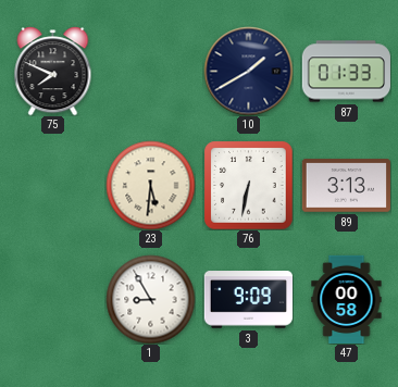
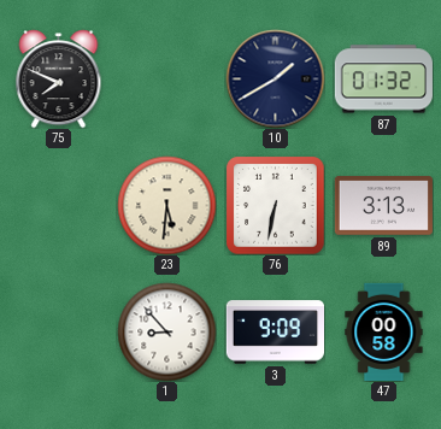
87: 01:33 -> 01:32
1: 8:55 -> 8:53
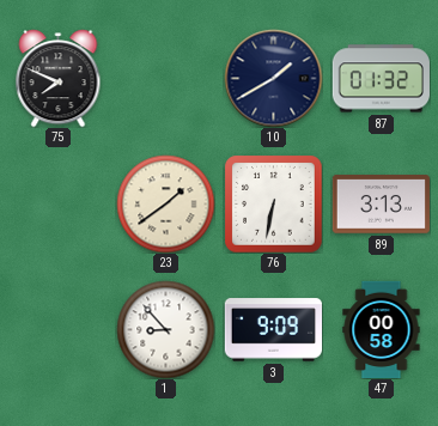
23: 5:31 -> 1:39
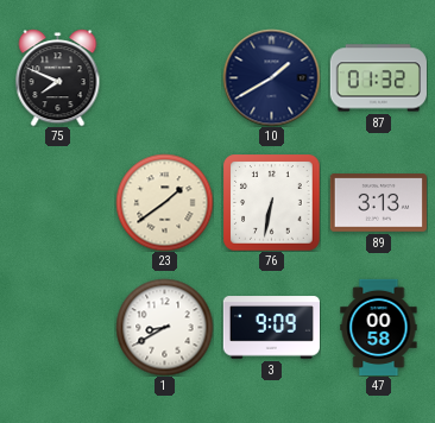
1: 8:53 -> 8:40
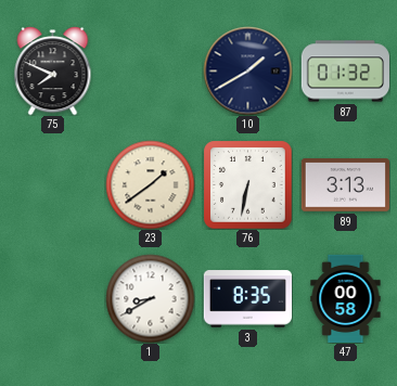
3: 9:09 -> 8:35
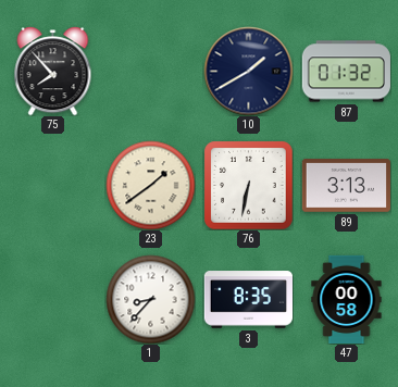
75: 7:49 -> 7:53
1: 8:40 -> 8:37
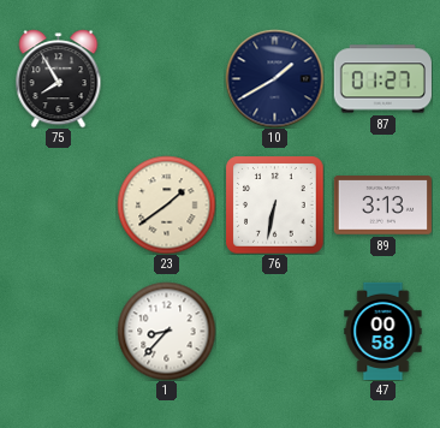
75: 7:53 -> 7:55
87: 01:32 -> 01:27
3: 8:35 -> none
